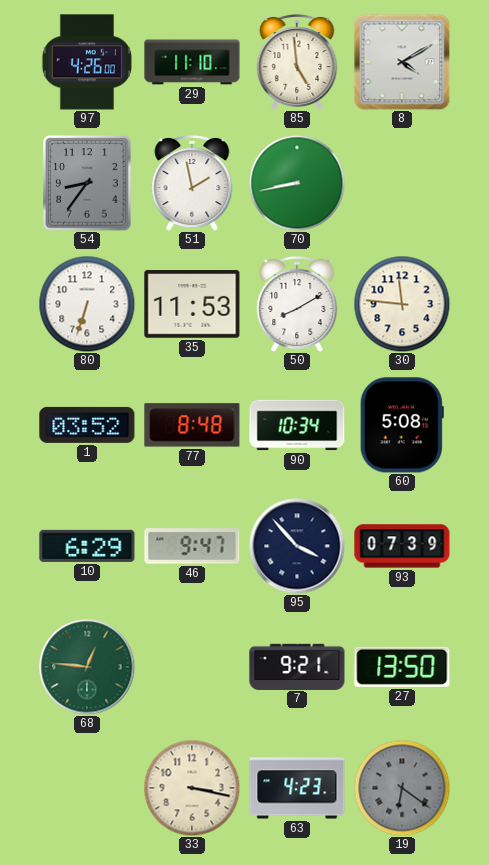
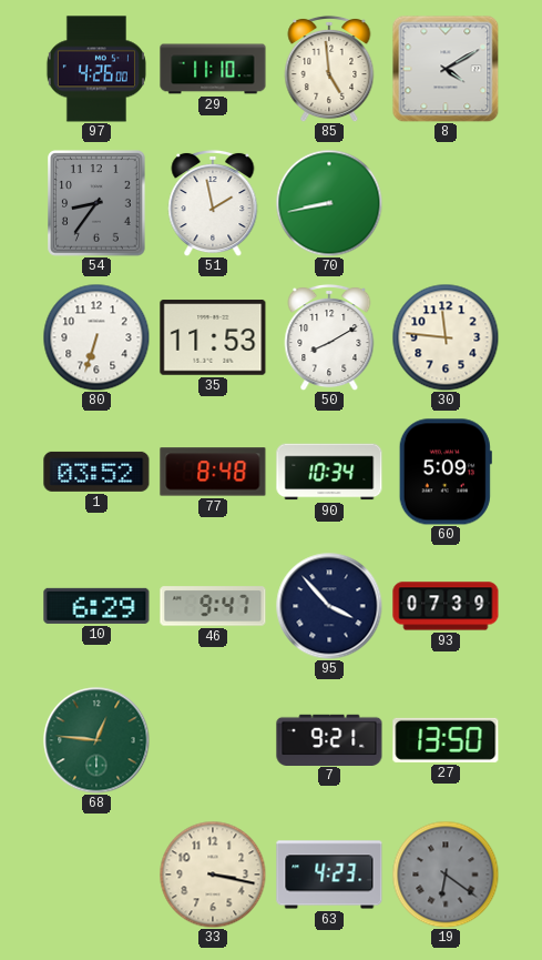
60: 5:08 -> 5:09
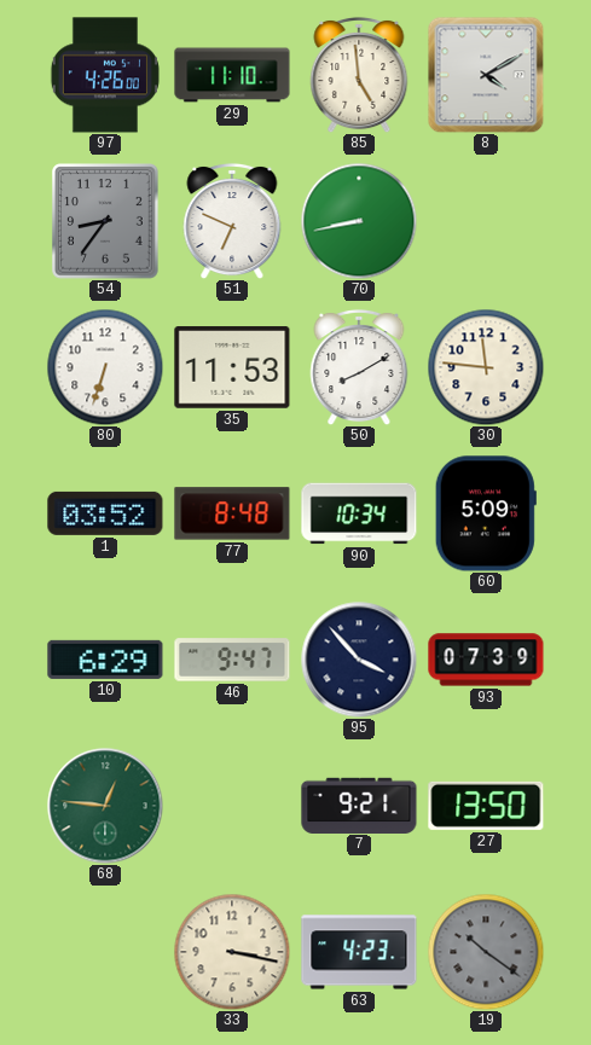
51: 1:58 -> 6:49
19: 6:21 -> 10:21
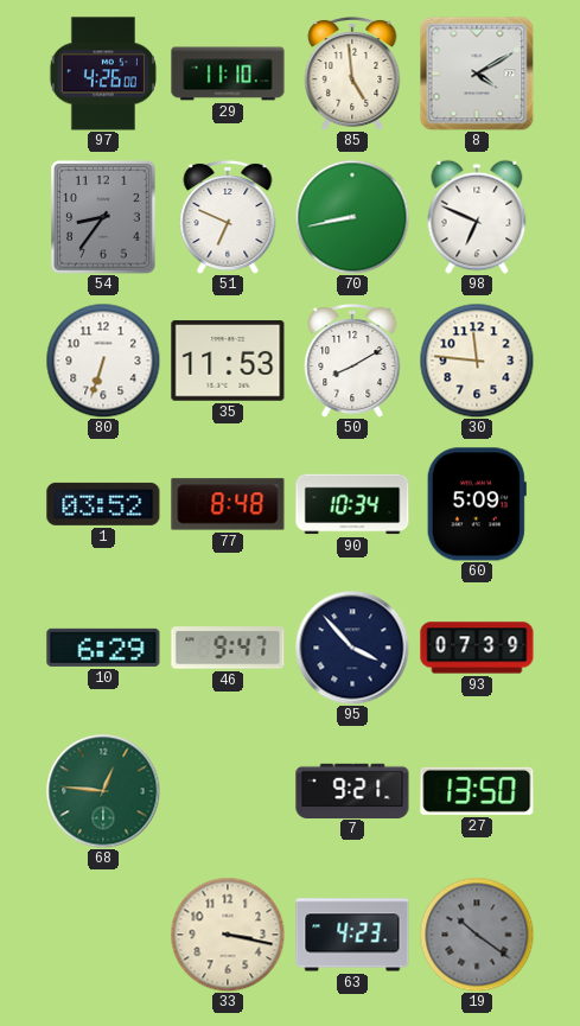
98: none -> 6:49
